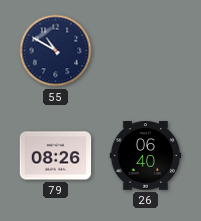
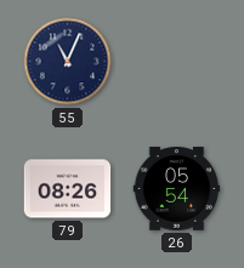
55: 10:50 -> 11:04
26: 06:40 -> 05:54
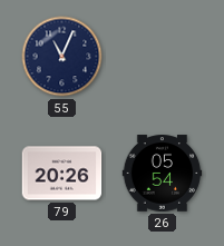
79: 08:26 -> 20:26
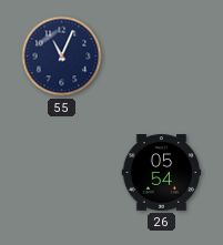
79: 20:26 -> none
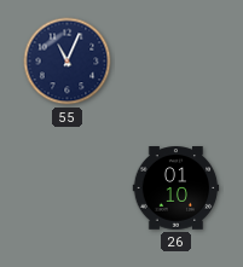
26: 05:54 -> 01:10
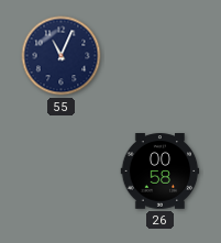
26: 01:10 -> 00:58
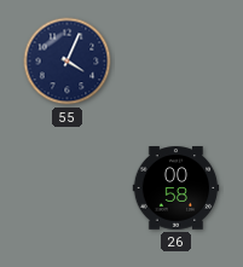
55: 11:04 -> 4:04
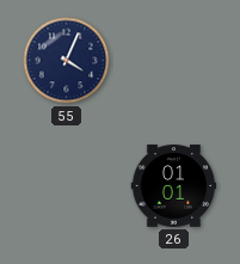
26: 00:58 -> 01:01
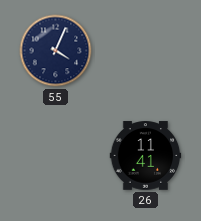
26: 01:01 -> 11:41
